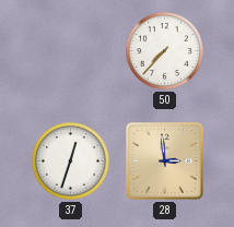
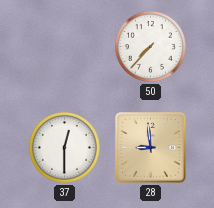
37: 12:33 -> 12:30
28: 2:59 -> 8:59
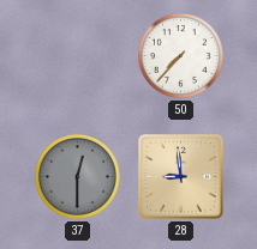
37 dial: white -> grey
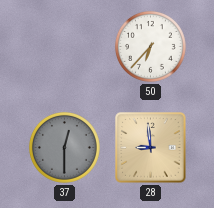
50: 7:37 -> 6:37
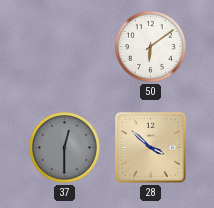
50: 6:37 -> 6:09
28: 8:59 -> 3:52
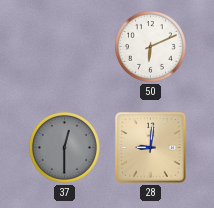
50: 6:09 -> 6:11
28: 3:52 -> 9:01
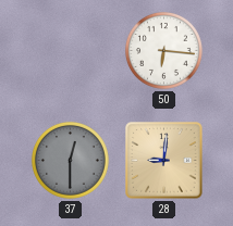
50: 6:11 -> 6:16
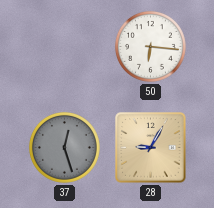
37: 12:30 -> 12:27
28: 9:01 -> 9:05
